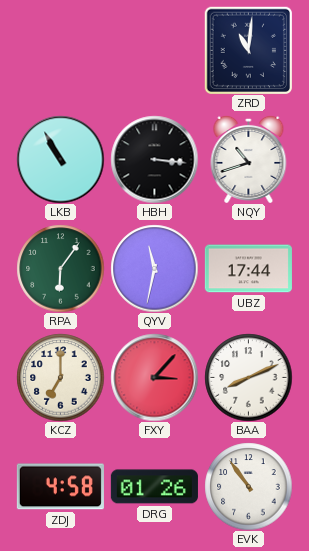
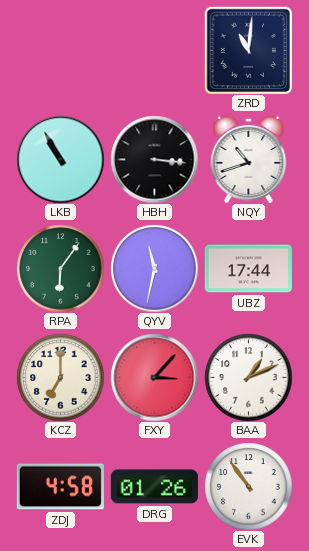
BAA: 8:11 -> 1:11
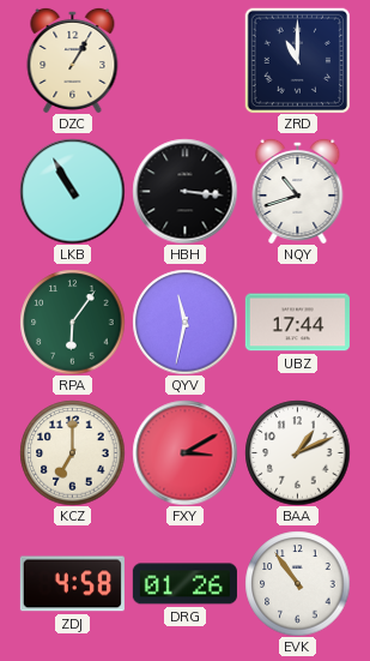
DZC: none -> 1:05
ZRD: 11:01 -> 11:00
FXY: 3:07 -> 3:10
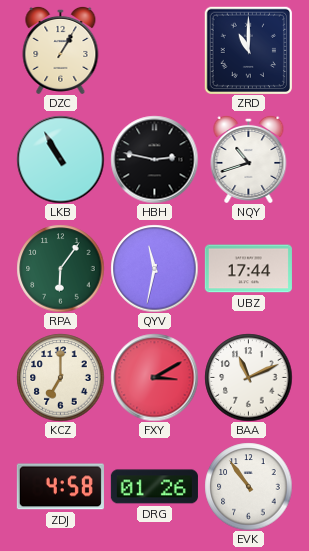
HBH: 3:16 -> 2:47
BAA: 1:11 -> 11:11
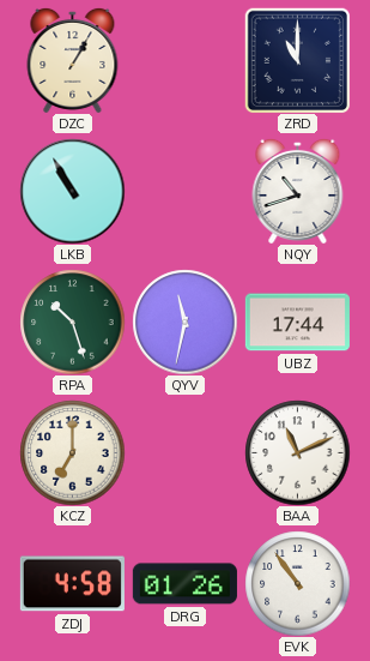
HBH: 2:47 -> none
RPA: 6:06 -> 10:27
FXY: 3:10 -> none
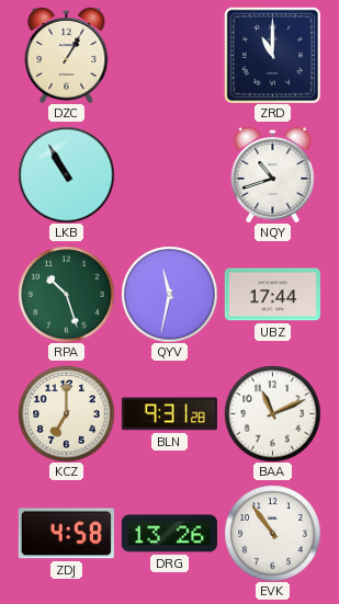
BLN: none -> 9:31
DRG: 01:26 -> 13:26
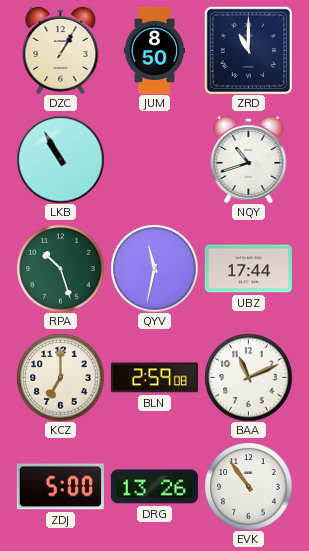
JUM: none -> 8:50
BLN: 9:31 -> 2:59
ZDJ: 4:58 -> 5:00
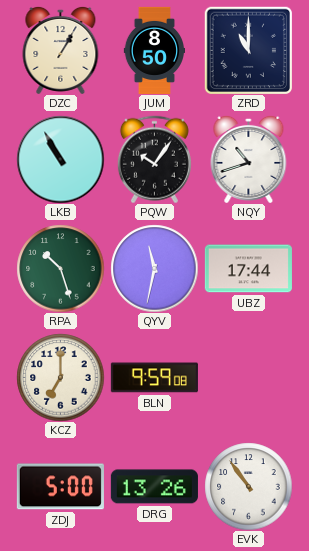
PQW: none -> 10:06
BLN: 2:59 -> 9:59
BAA: 11:11 -> none
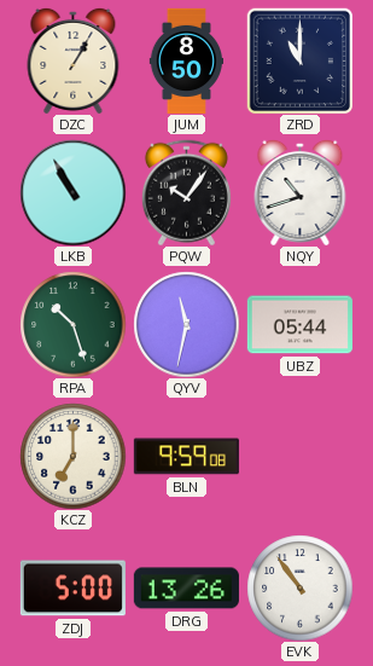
UBZ: 17:44 -> 05:44
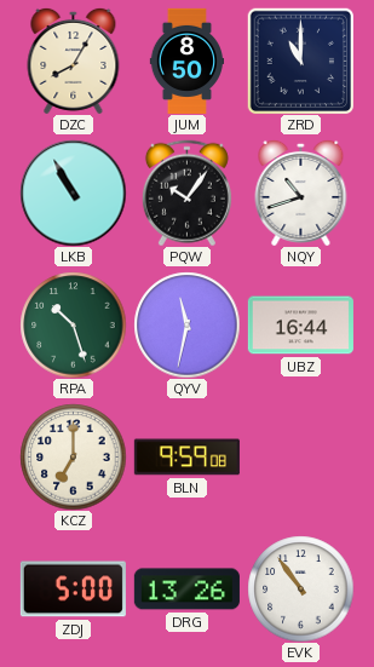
DZC: 1:05 -> 8:05
UBZ: 05:44 -> 16:44
